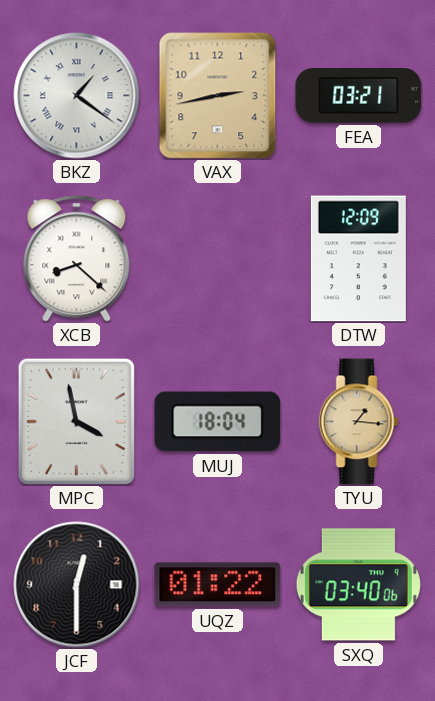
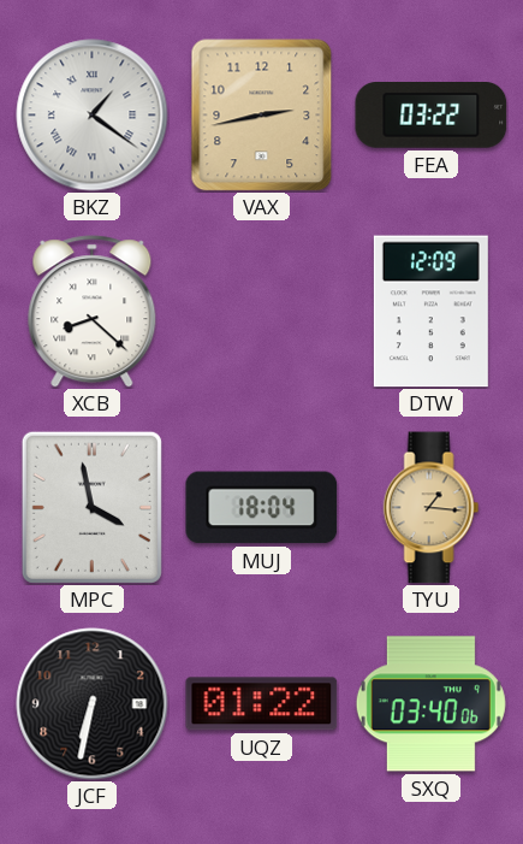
FEA: 03:21 -> 03:22
JCF: 12:30 -> 6:32
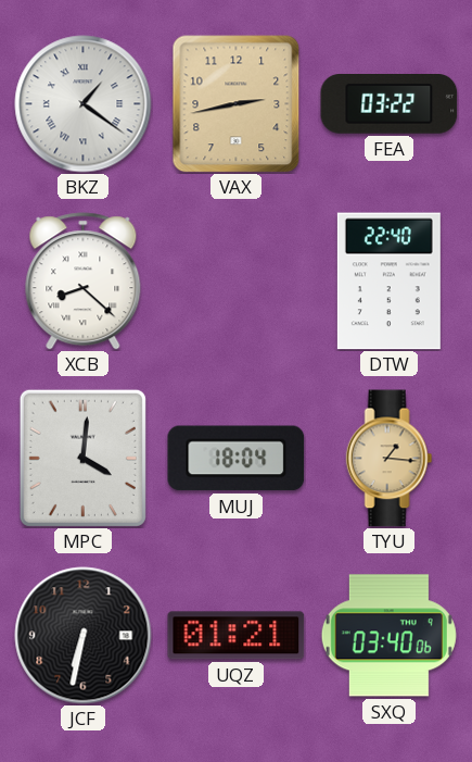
DTW: 12:09 -> 22:40
MPC: 3:58 -> 4:01
UQZ: 01:22 -> 01:21
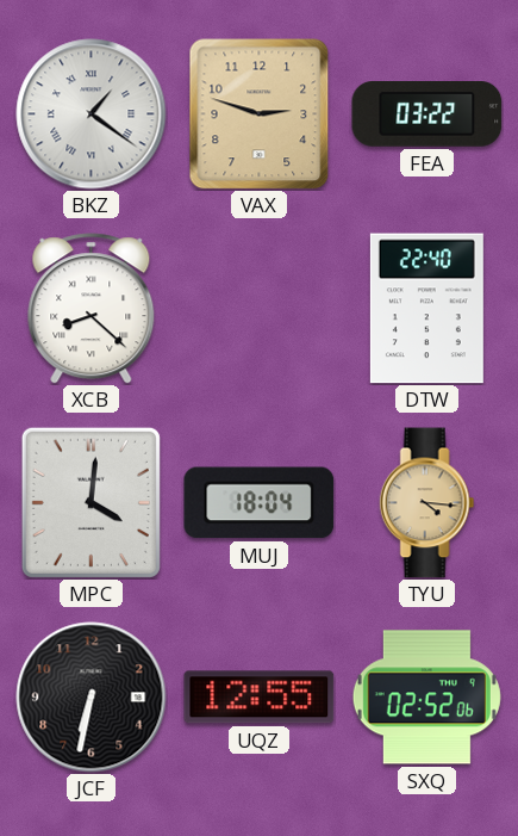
VAX: 2:43 -> 2:48
TYU: 1:16 -> 4:16
UQZ: 01:21 -> 12:55
SXQ: 03:40 -> 02:52
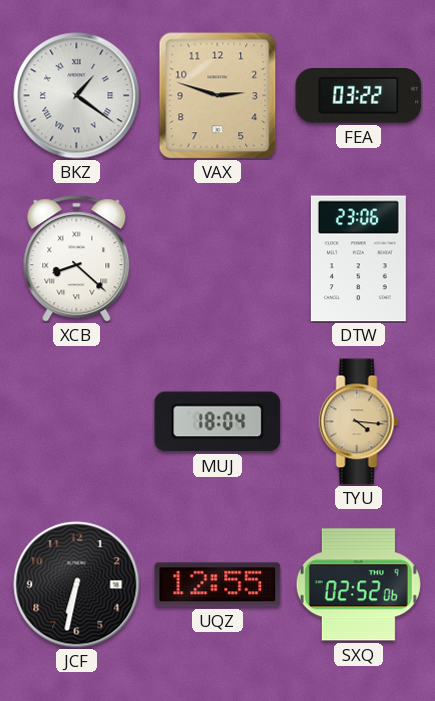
DTW: 22:40 -> 23:06
MPC: 4:01 -> none
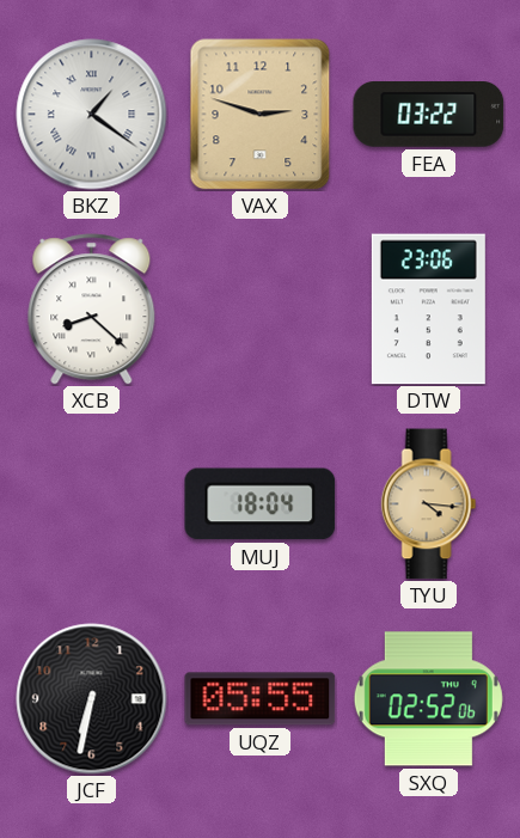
UQZ: 12:55 -> 05:55
